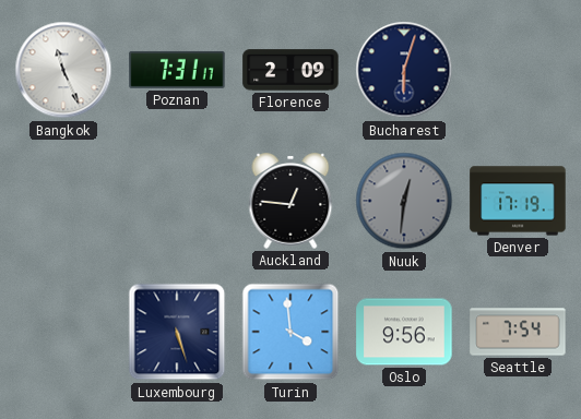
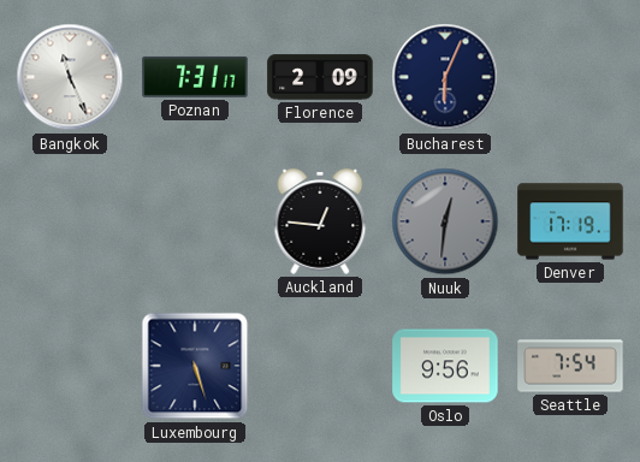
Bucharest: 6:03 -> 6:04
Turin: 3:59 -> none
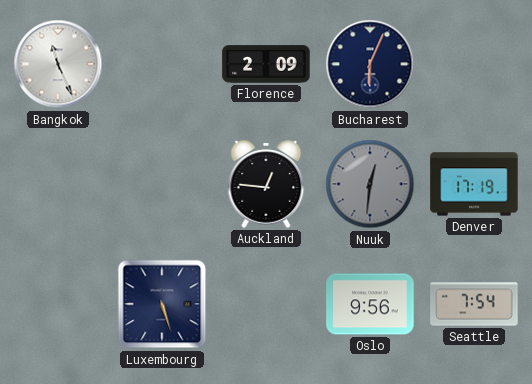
Poznan: 7:31 -> none
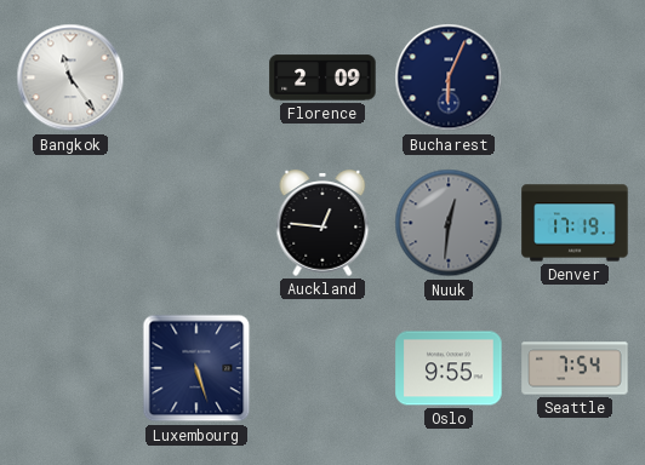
Bangkok: 11:26 -> 11:24
Oslo: 9:56 -> 9:55
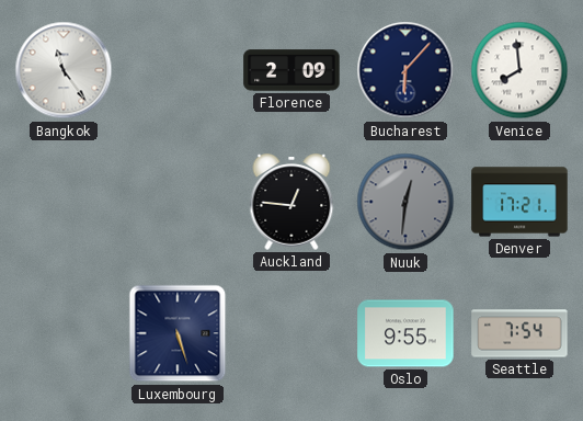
Bucharest: 6:04 -> 6:07
Venice: none -> 7:59
Denver: 17:19 -> 17:21
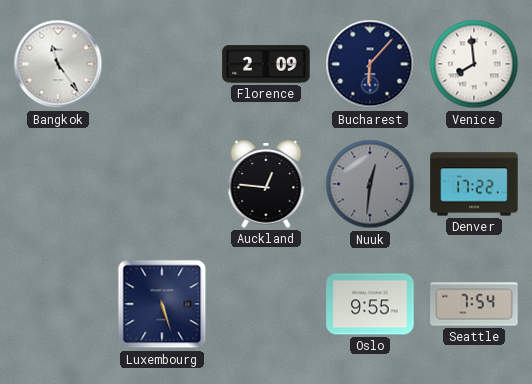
Denver: 17:21 -> 17:22
